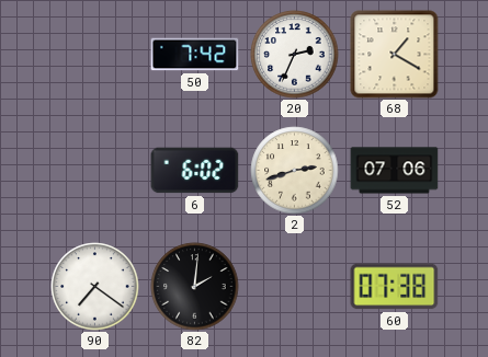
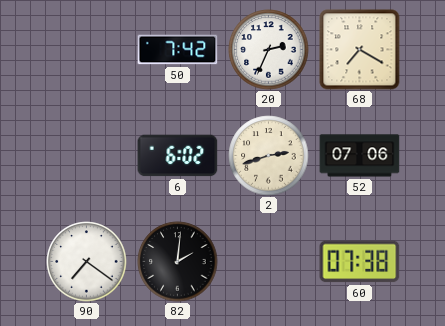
68: 1:20 -> 7:20
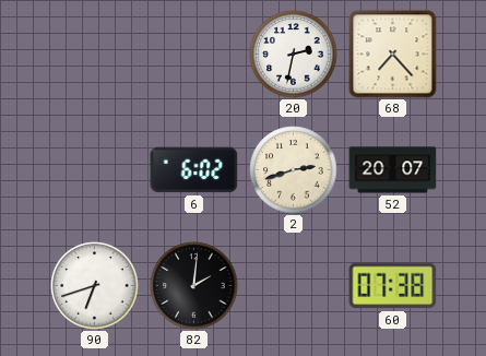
50: 7:42 -> none
20: 2:34 -> 2:32
68: 7:20 -> 7:23
52: 07:06 -> 20:07
90: 7:21 -> 6:42
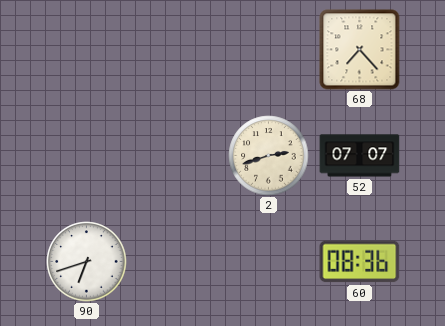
20: 2:32 -> none
6: 6:02 -> none
52: 20:07 -> 07:07
82: 2:01 -> none
60: 07:38 -> 08:36
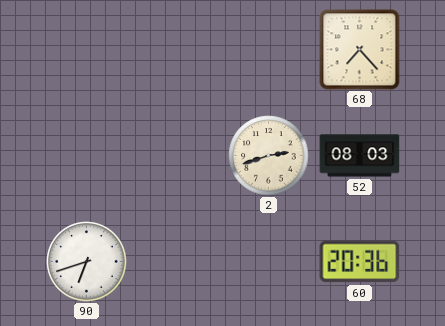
52: 07:07 -> 08:03
60: 08:36 -> 20:36
